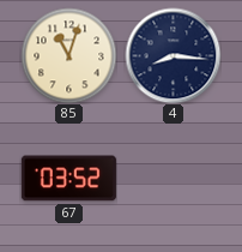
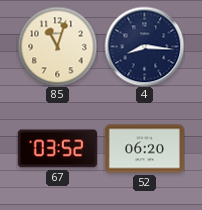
52: none -> 06:20
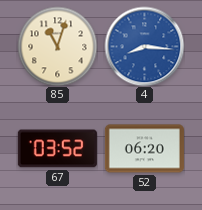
4 dial: navy -> blue
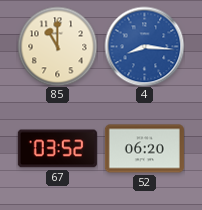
85: 11:03 -> 11:00
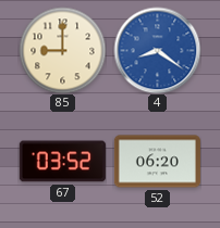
85: 11:00 -> 9:00
4: 8:16 -> 8:21
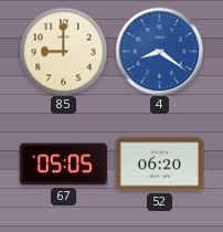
67: 03:52 -> 05:05
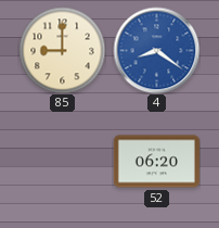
67: 05:05 -> none
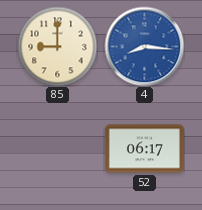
4: 8:21 -> 8:16
52: 06:20 -> 06:17
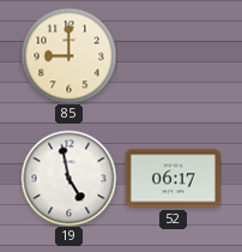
4: 8:16 -> none
19: none -> 4:58
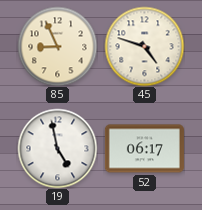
85: 9:00 -> 8:56
45: none -> 4:48
